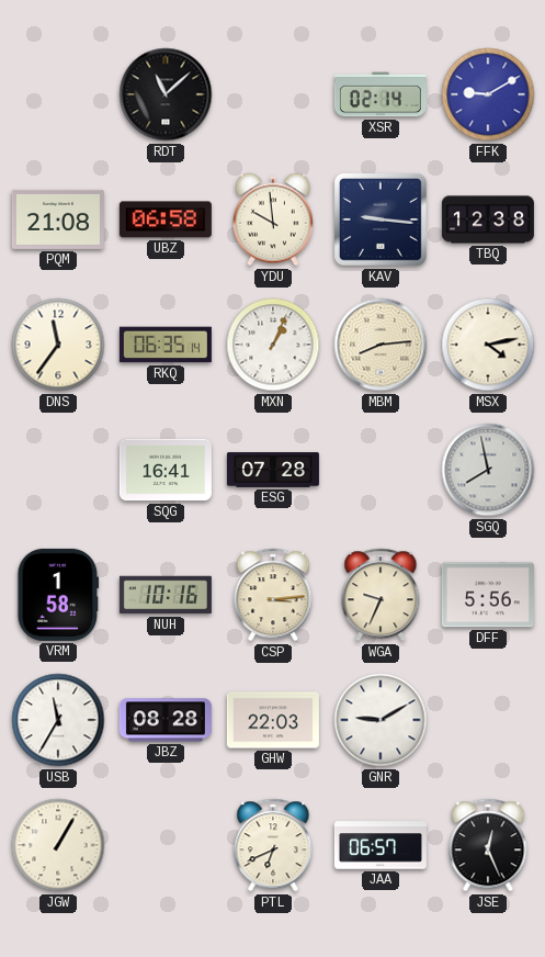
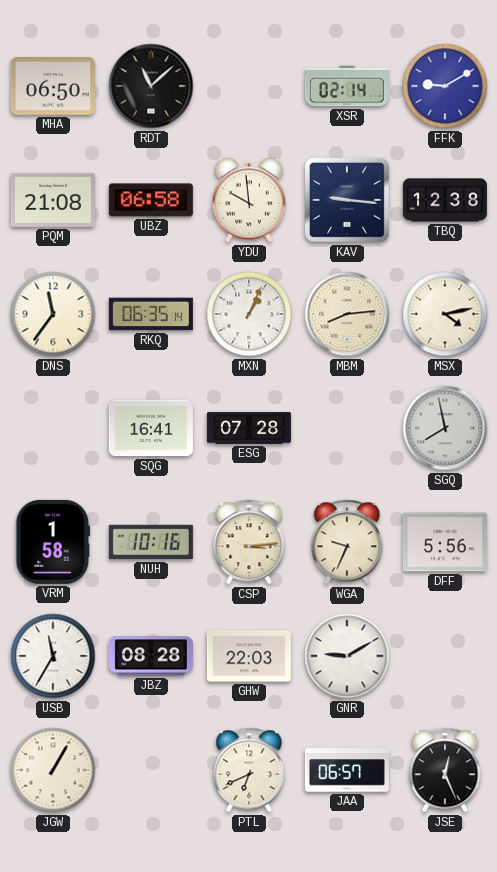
MHA: none -> 06:50
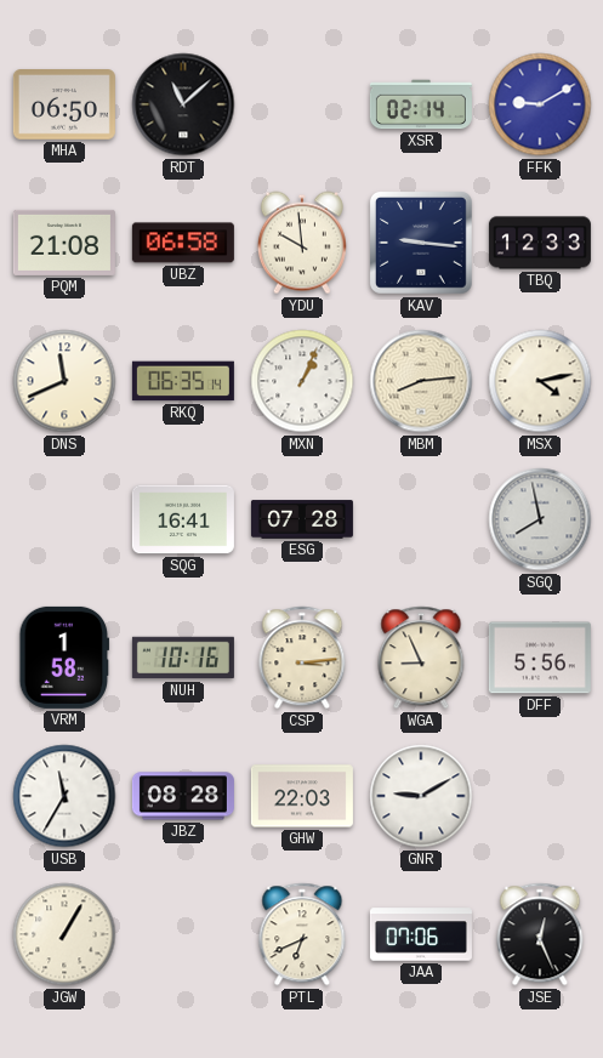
TBQ: 12:38 -> 12:33
DNS: 11:36 -> 11:41
WGA: 9:34 -> 8:56
JAA: 06:57 -> 07:06
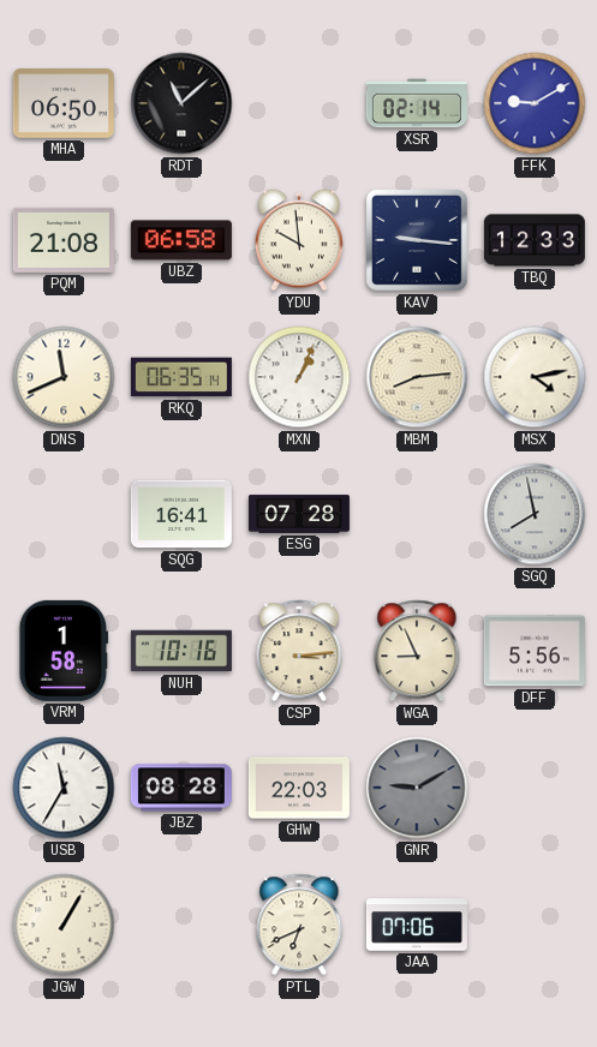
GNR dial: white -> grey
JSE: 12:26 -> none
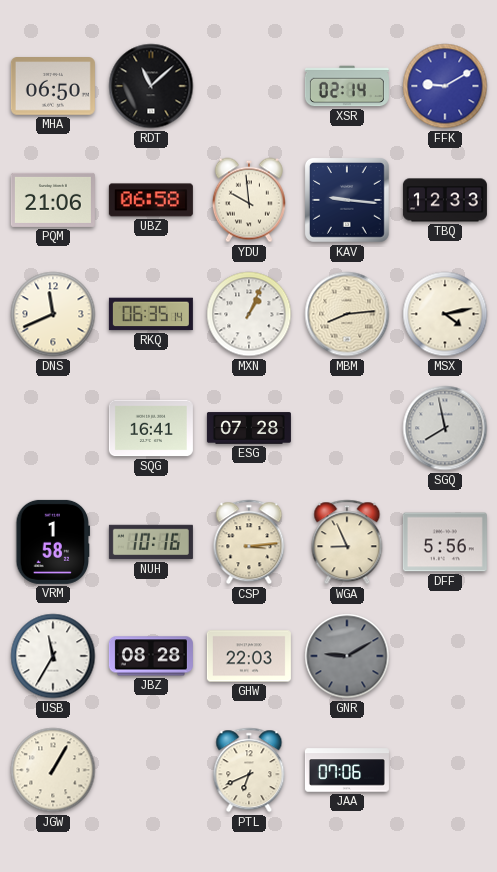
PQM: 21:08 -> 21:06
